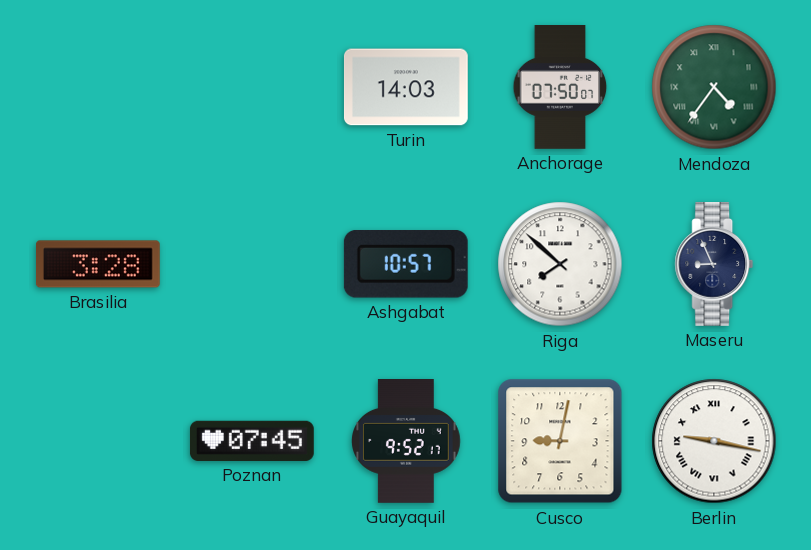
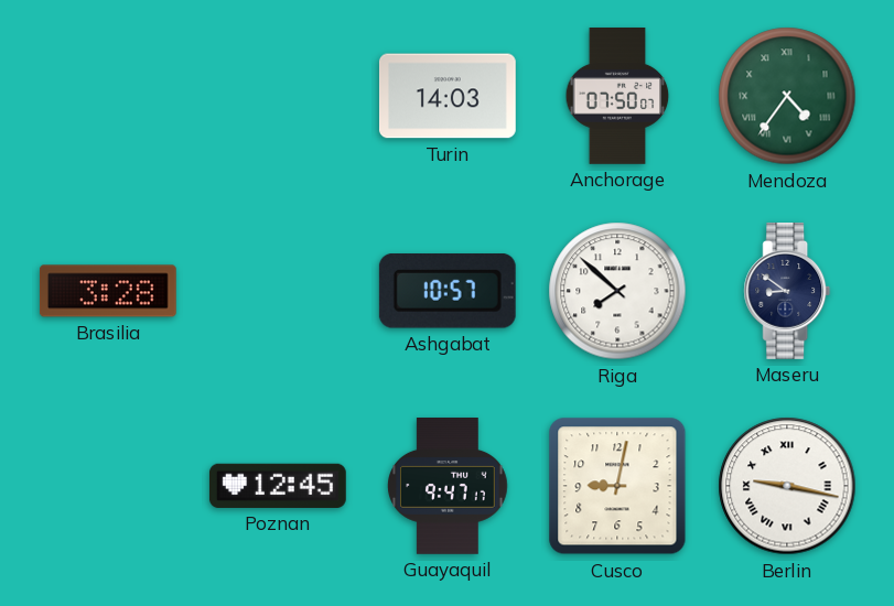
Maseru: 8:56 -> 8:51
Poznan: 07:45 -> 12:45
Guayaquil: 9:52 -> 9:47
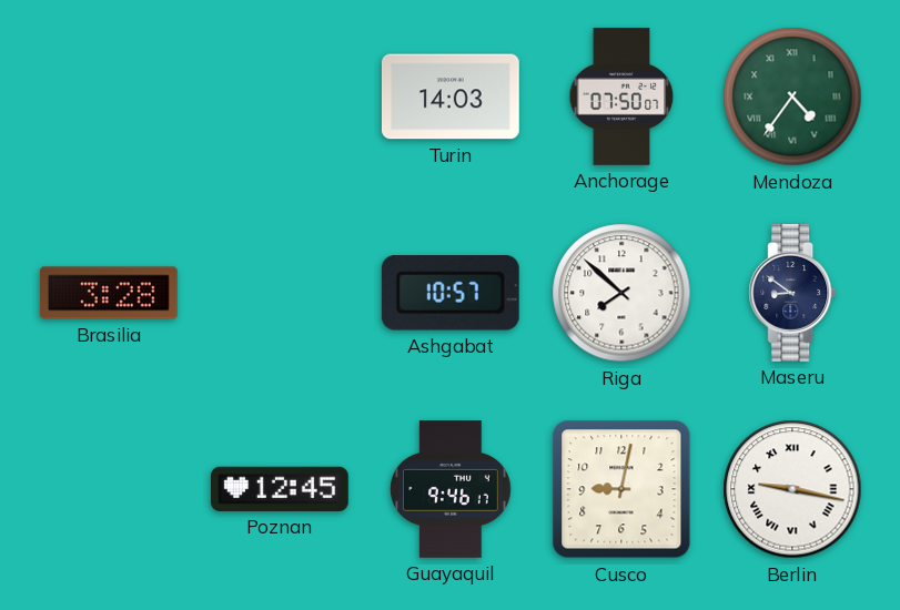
Guayaquil: 9:47 -> 9:46
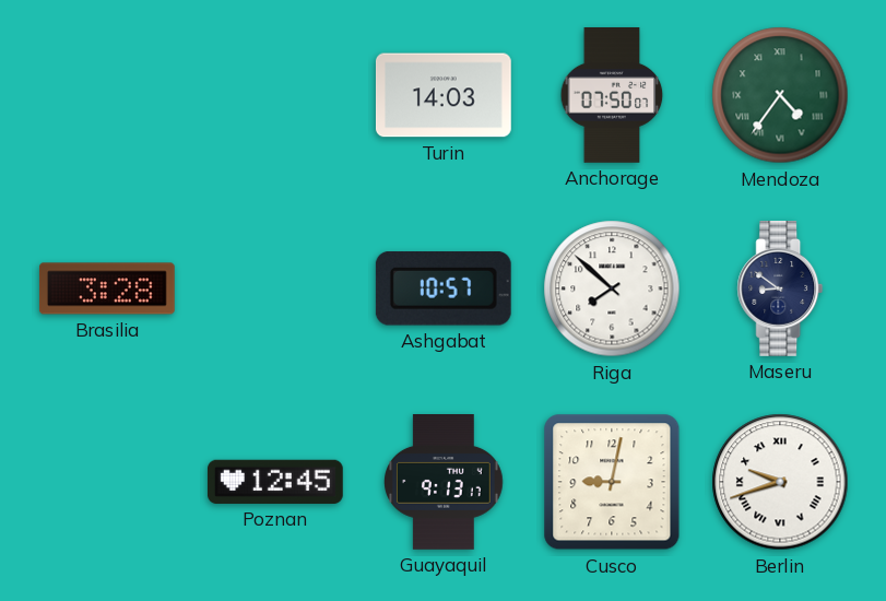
Guayaquil: 9:46 -> 9:13
Berlin: 9:17 -> 9:42
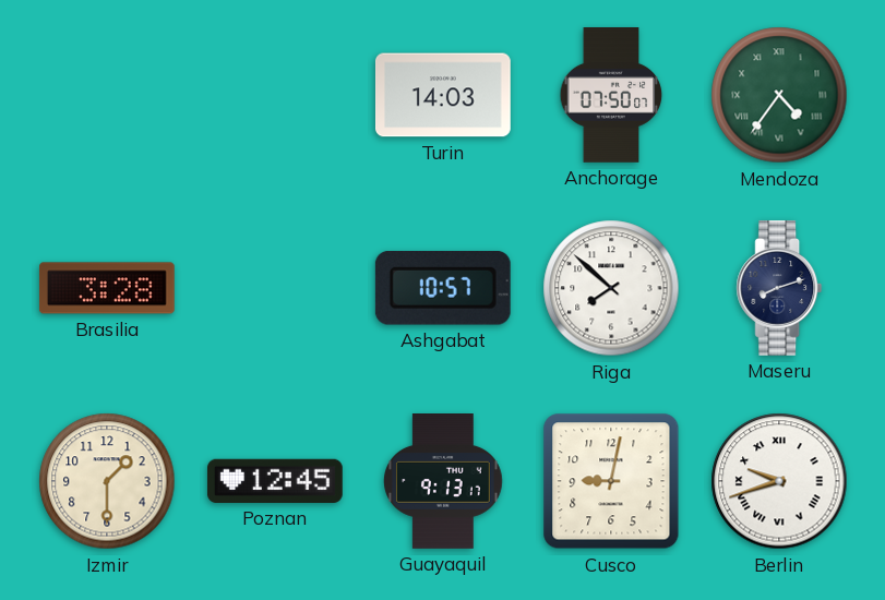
Maseru: 8:51 -> 8:12
Izmir: none -> 1:30
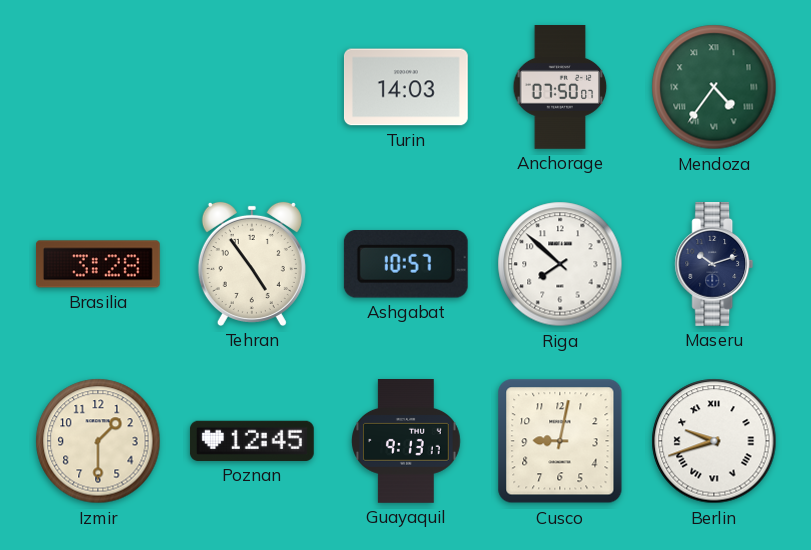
Tehran: none -> 4:54
Maseru: 8:12 -> 10:12
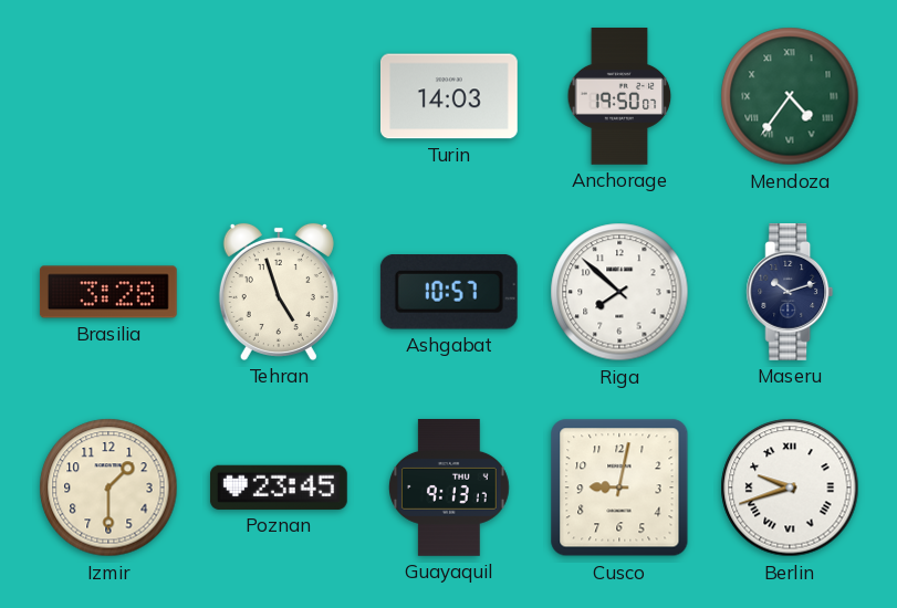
Anchorage: 07:50 -> 19:50
Tehran: 4:54 -> 4:57
Poznan: 12:45 -> 23:45
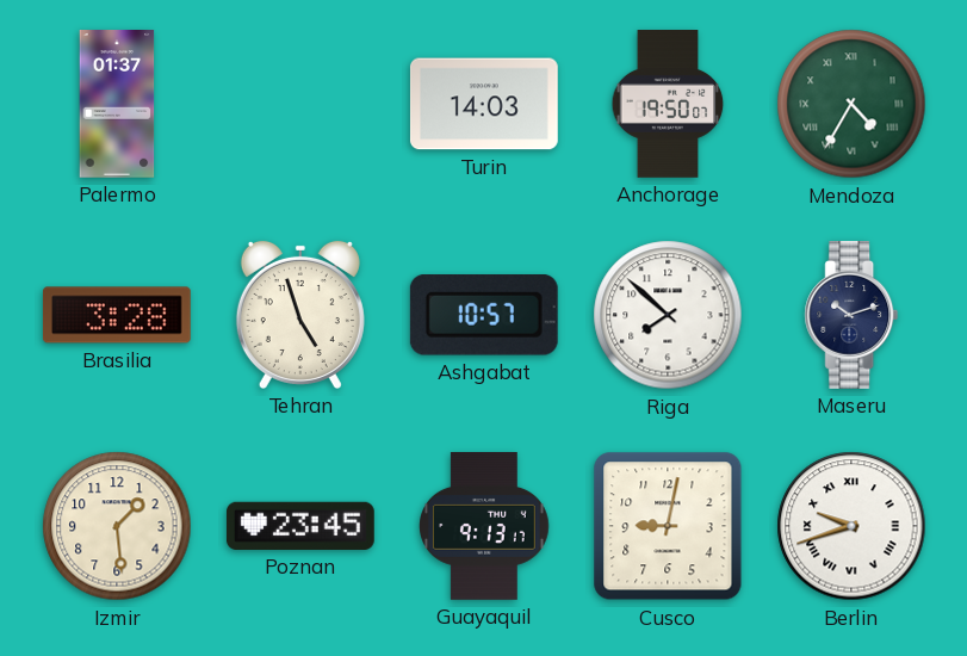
Palermo: none -> 01:37
Mendoza: 4:36 -> 4:35
Izmir: 1:30 -> 1:29
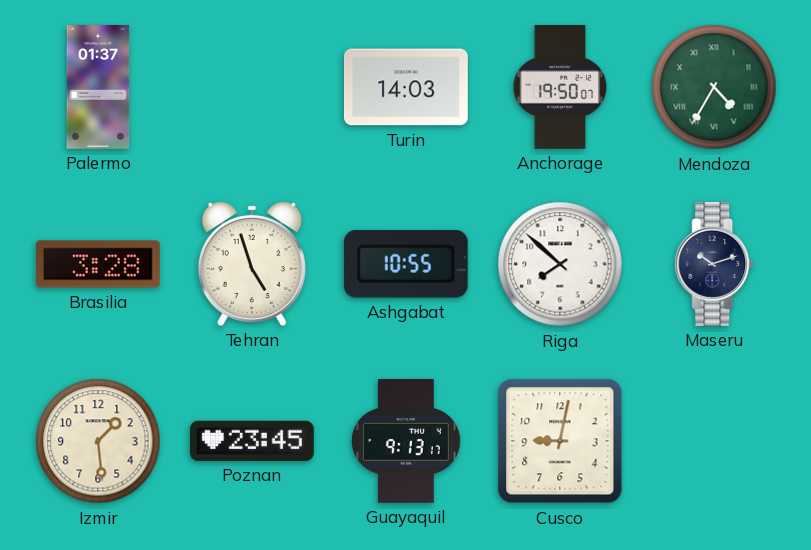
Ashgabat: 10:57 -> 10:55
Berlin: 9:42 -> none
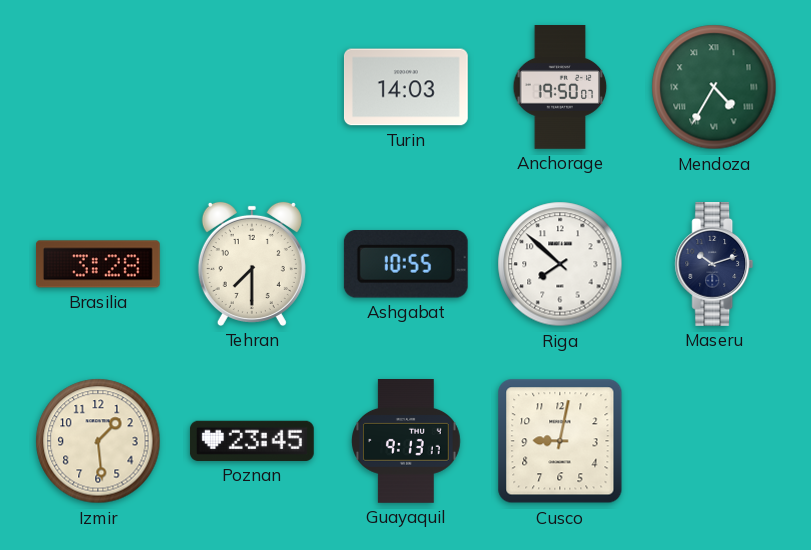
Palermo: 01:37 -> none
Tehran: 4:57 -> 7:30
